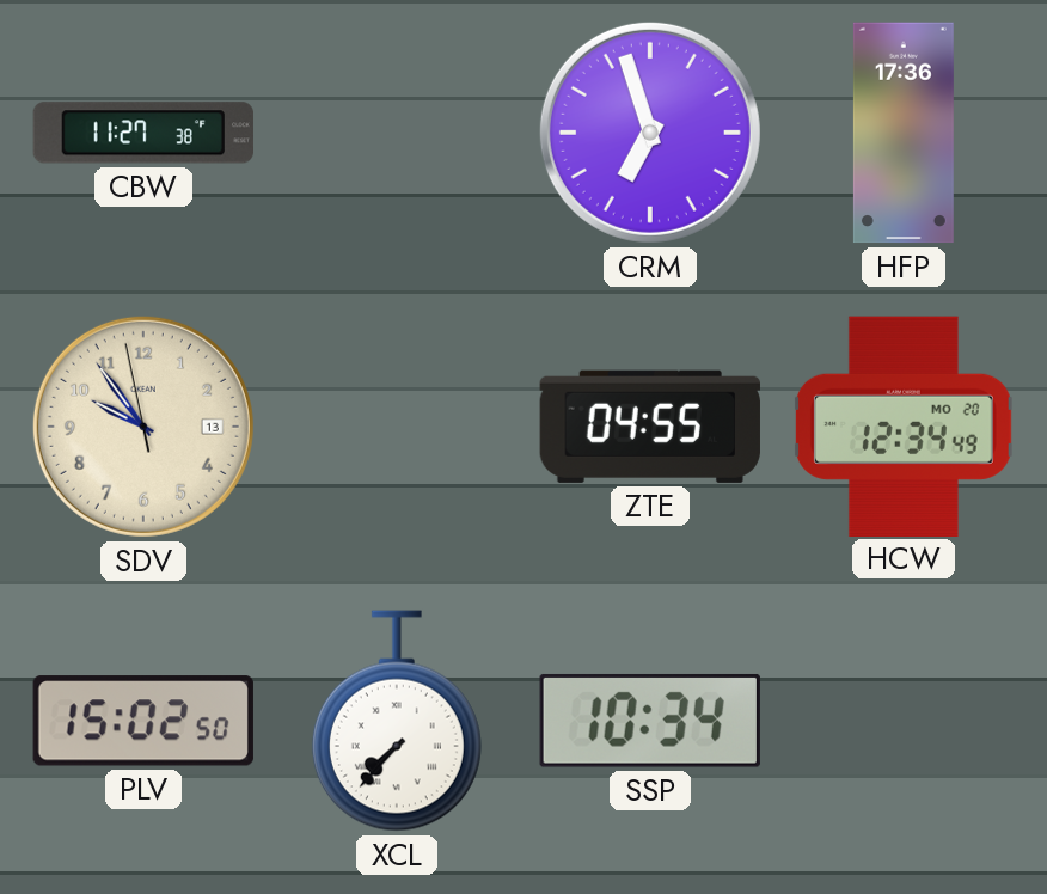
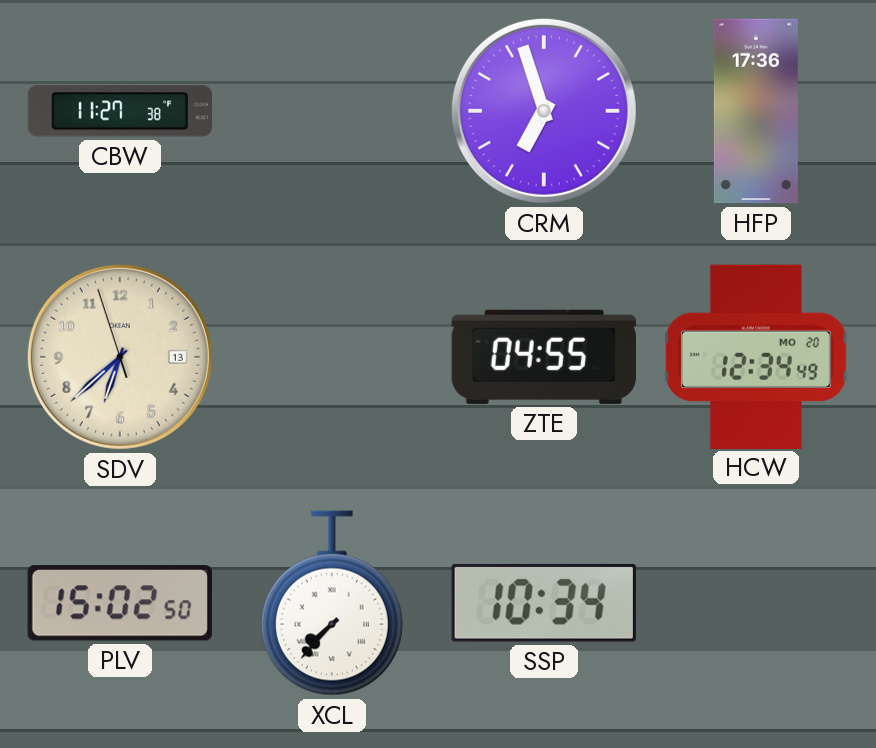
SDV: 9:53 -> 6:37
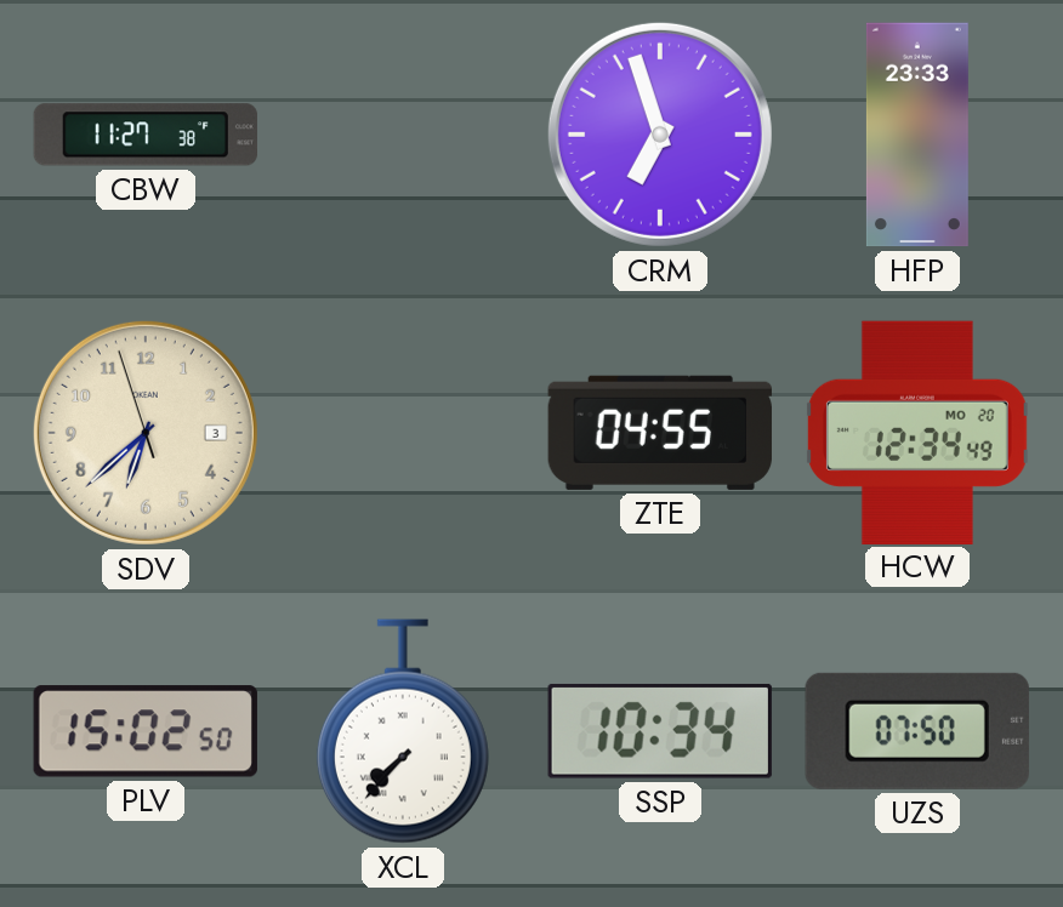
HFP: 17:36 -> 23:33
SDV date: 13 -> 3
UZS: none -> 07:50
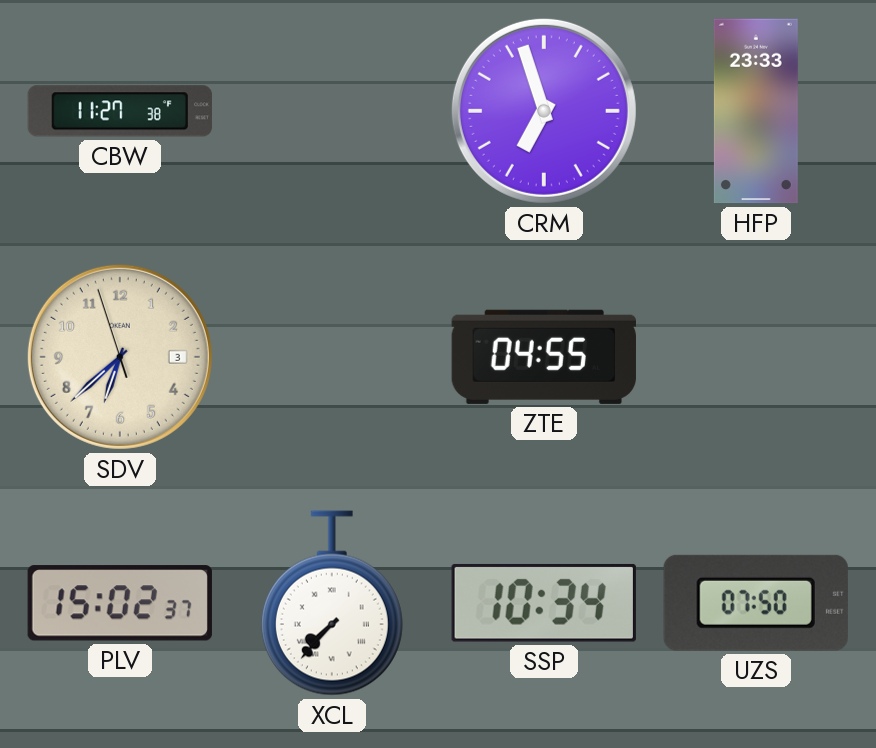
HCW: 12:34 -> none
PLV: 15:02:50 -> 15:02:37
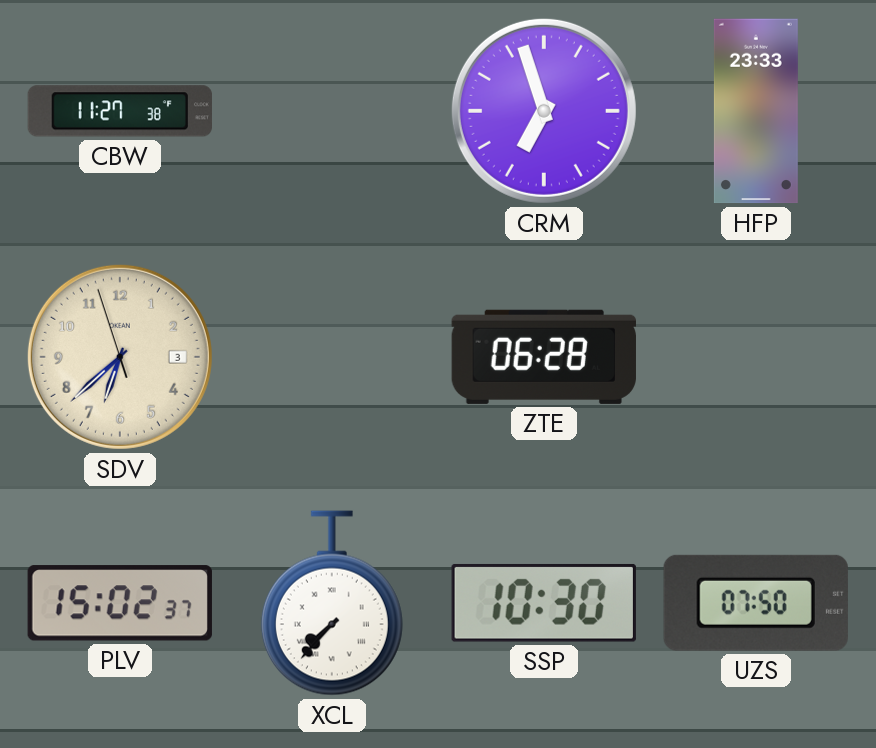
ZTE: 04:55 -> 06:28
SSP: 10:34 -> 10:30
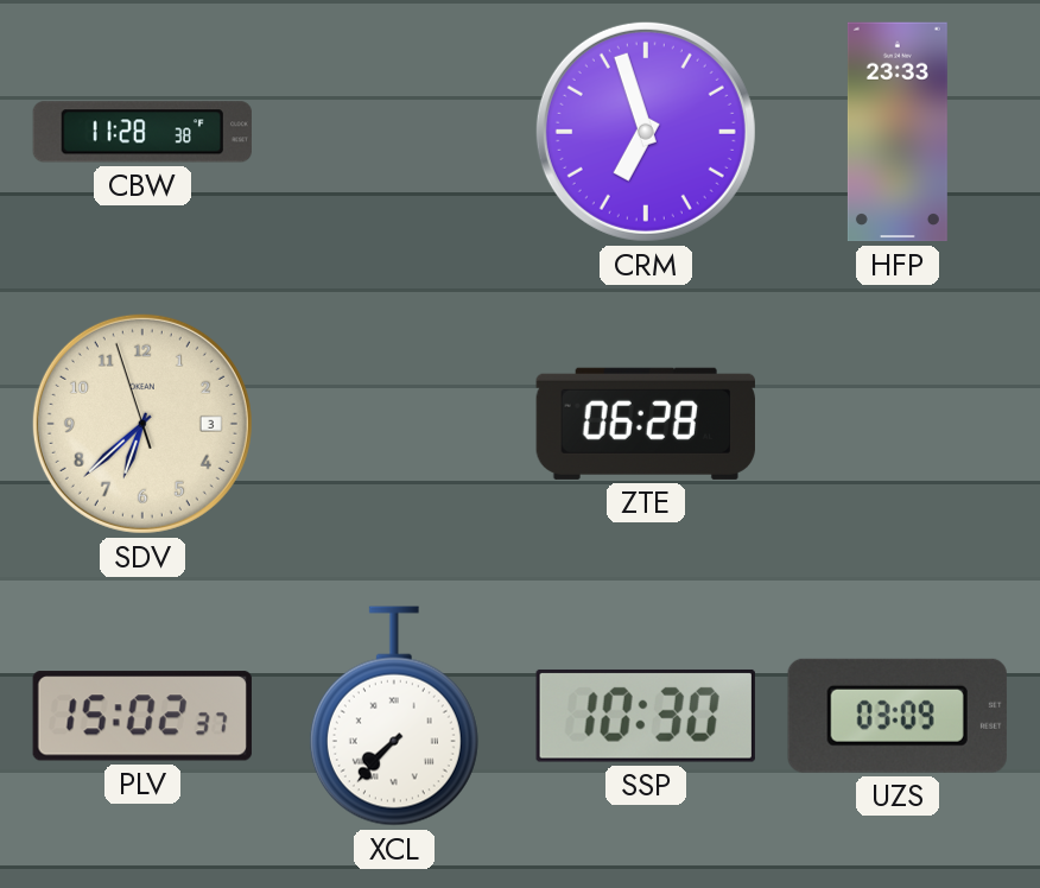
CBW: 11:27 -> 11:28
UZS: 07:50 -> 03:09
